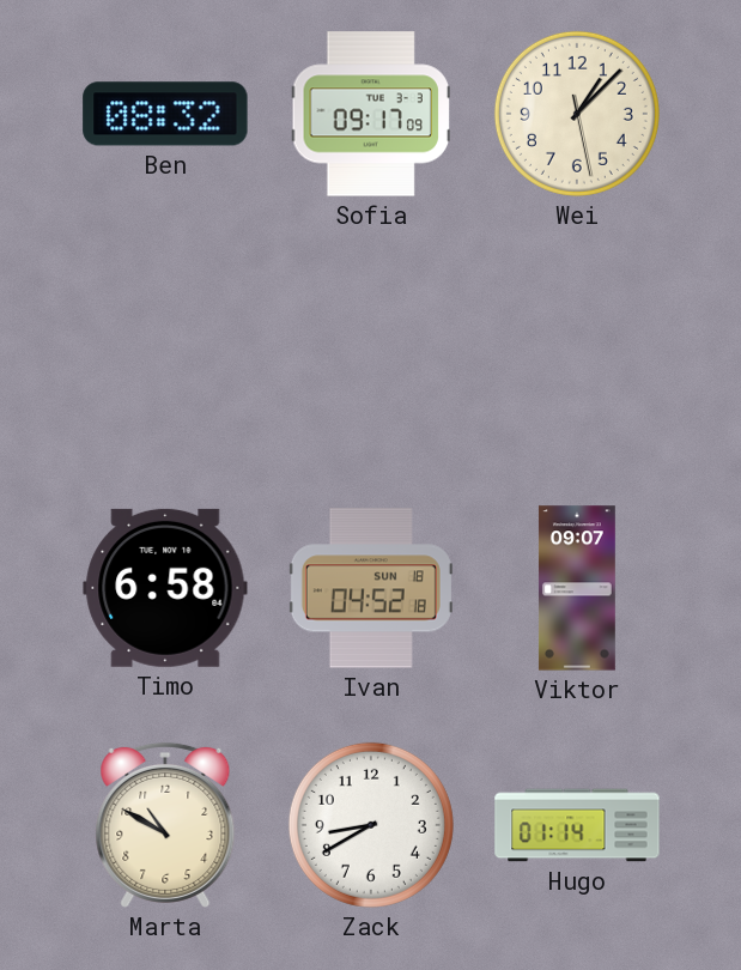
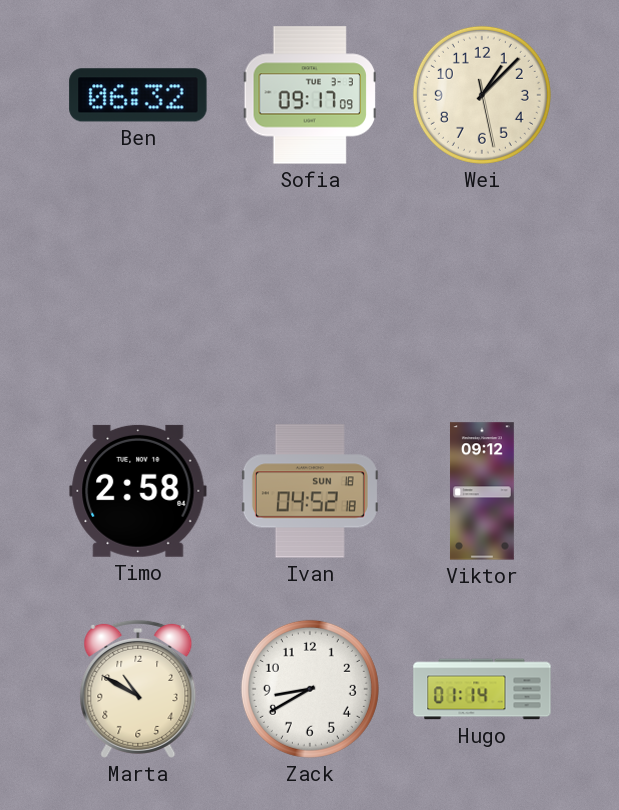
Ben: 08:32 -> 06:32
Timo: 6:58 -> 2:58
Viktor: 09:07 -> 09:12
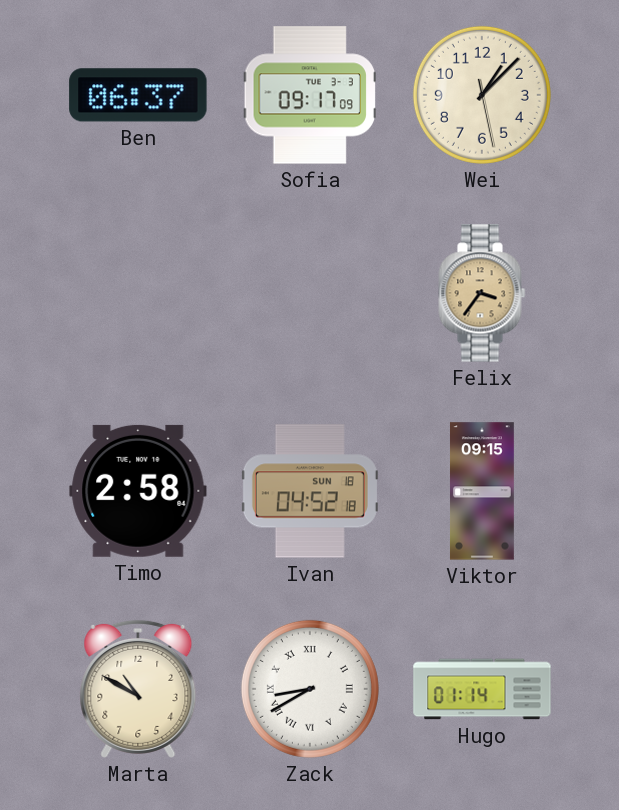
Ben: 06:32 -> 06:37
Felix: none -> 3:36
Viktor: 09:12 -> 09:15
Zack numerals: Arabic -> Roman
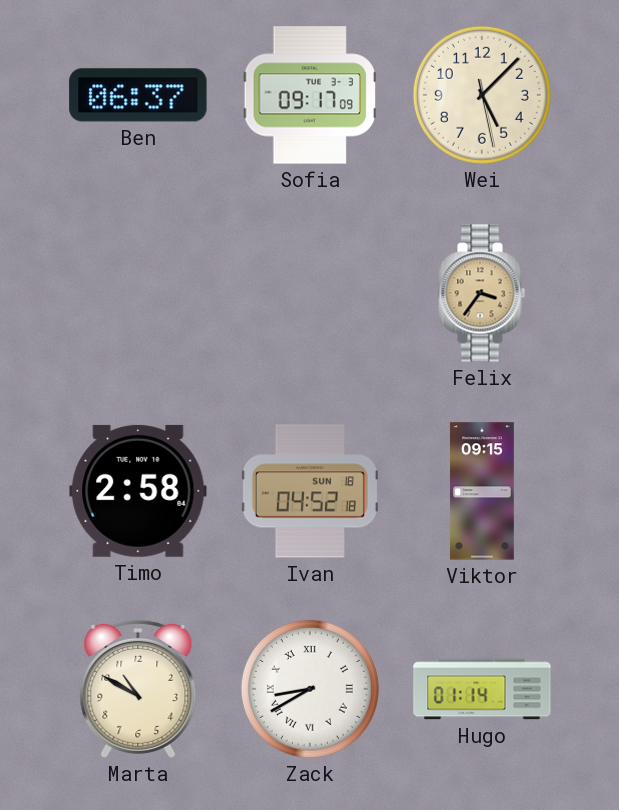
Wei: 1:07 -> 5:07
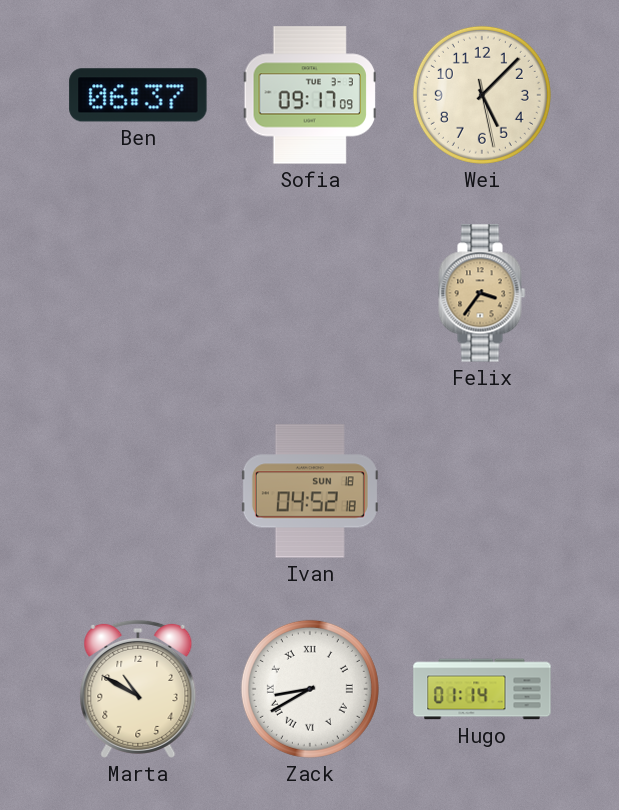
Timo: 2:58 -> none
Viktor: 09:15 -> none
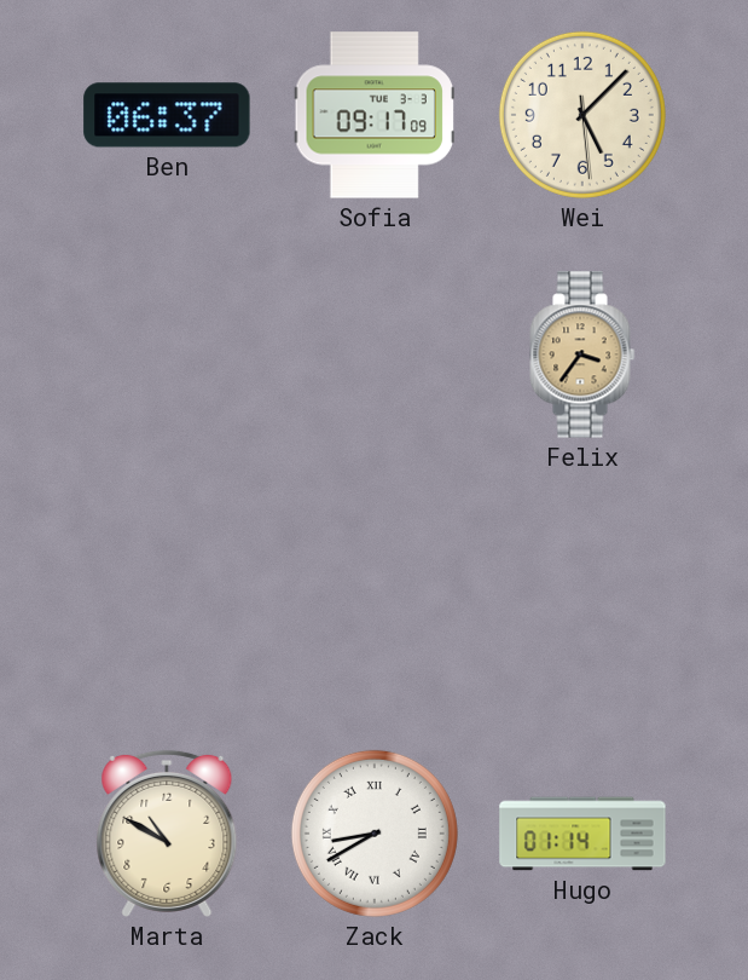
Wei: 5:07:28 -> 5:07:29
Ivan: 04:52 -> none
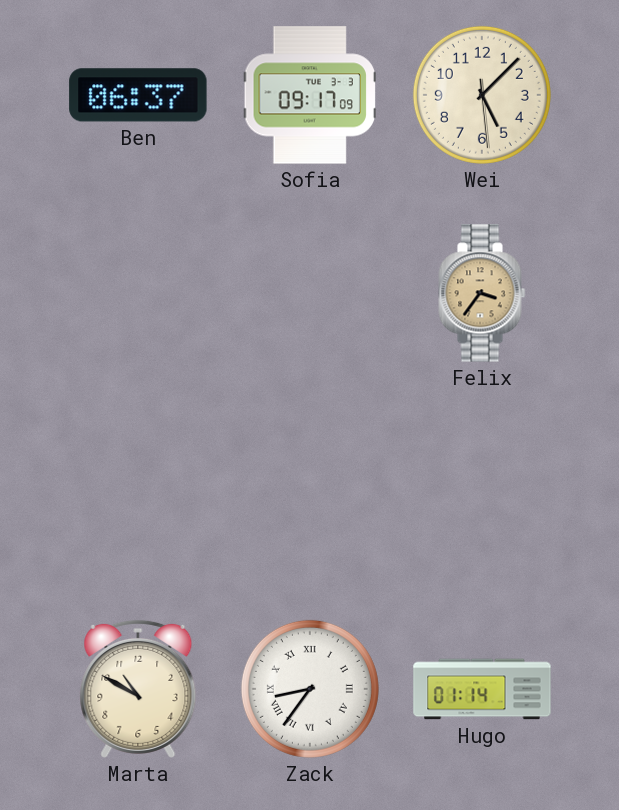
Zack: 8:40 -> 8:36
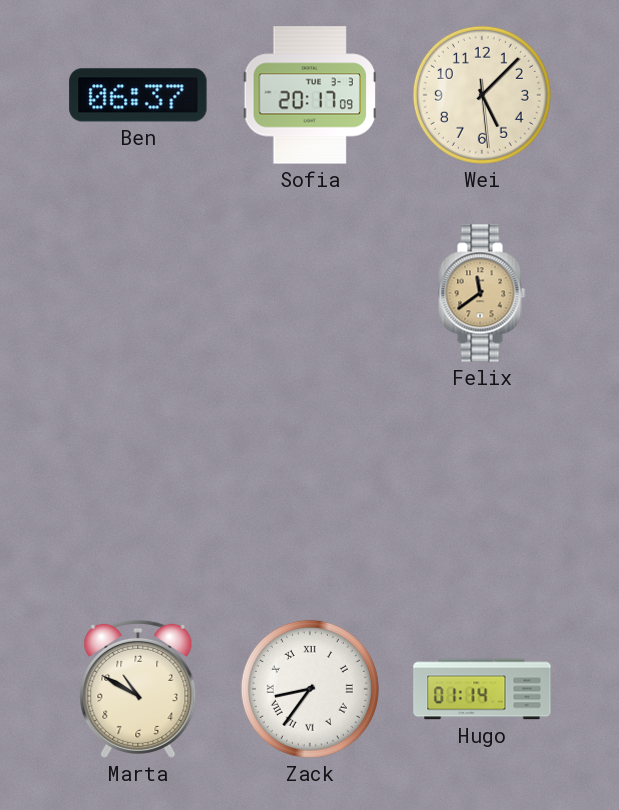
Sofia: 09:17 -> 20:17
Felix: 3:36 -> 11:39
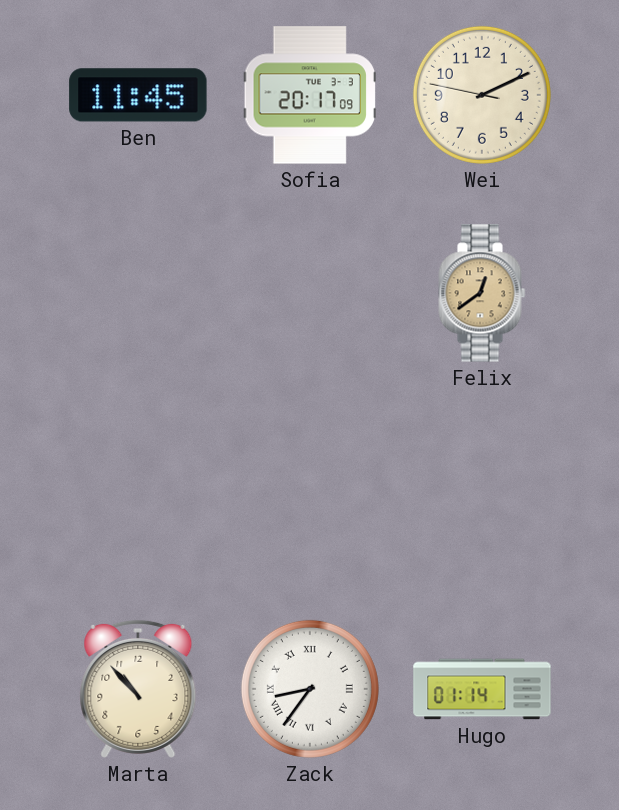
Ben: 06:37 -> 11:45
Wei: 5:07 -> 2:10
Felix: 11:39 -> 12:39
Marta: 10:50 -> 10:53
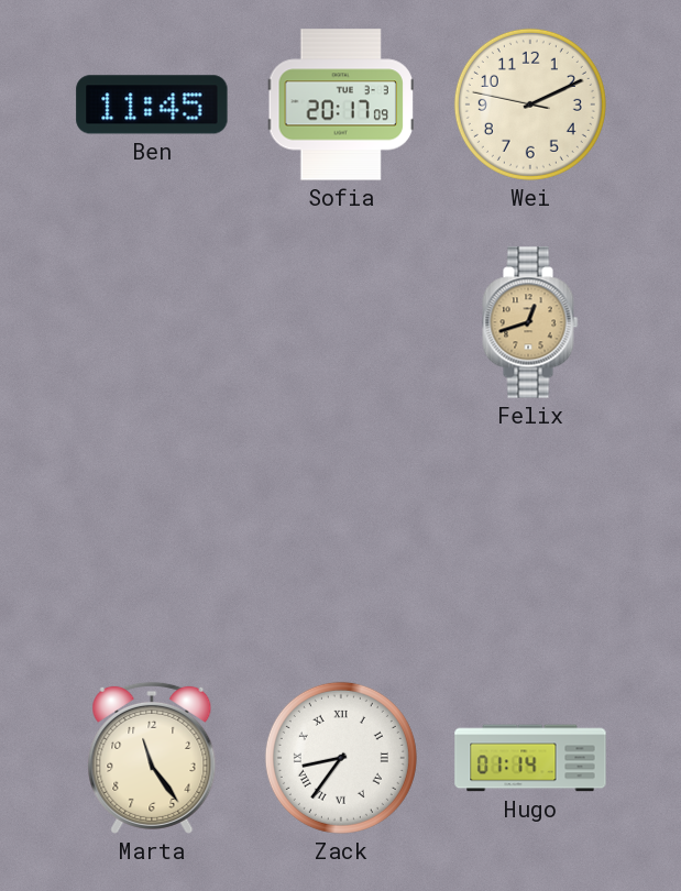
Felix: 12:39 -> 12:42
Marta: 10:53 -> 11:24
